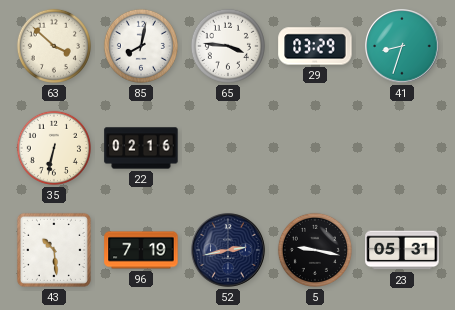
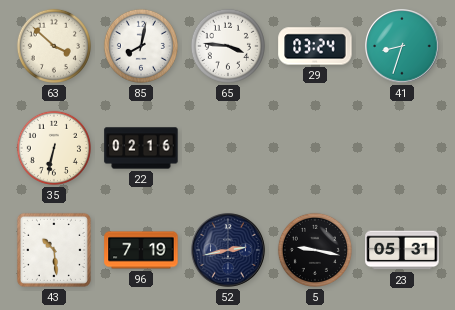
29: 03:29 -> 03:24
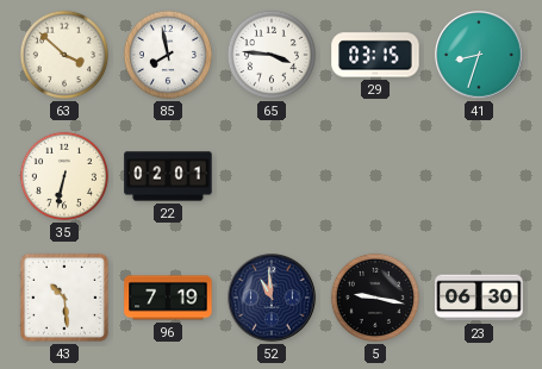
85: 8:02 -> 7:58
29: 03:24 -> 03:15
22: 02:16 -> 02:01
52: 2:43 -> 10:59
23: 05:31 -> 06:30
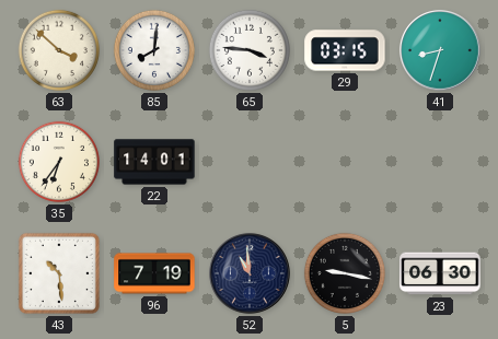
85: 7:58 -> 8:01
35: 6:32 -> 6:36
22: 02:01 -> 14:01
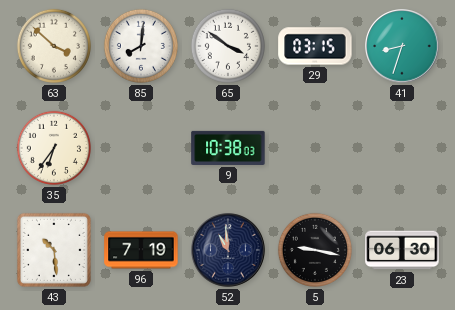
65: 3:46 -> 3:51
22: 14:01 -> none
9: none -> 10:38
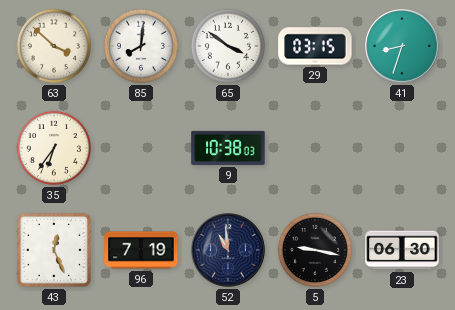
43: 10:29 -> 12:26
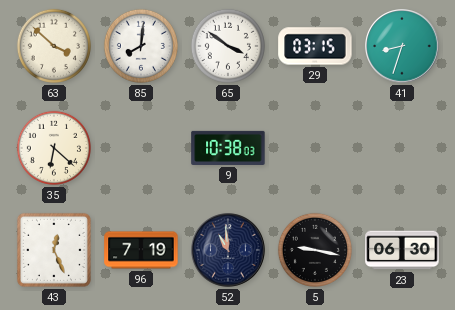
35: 6:36 -> 6:22
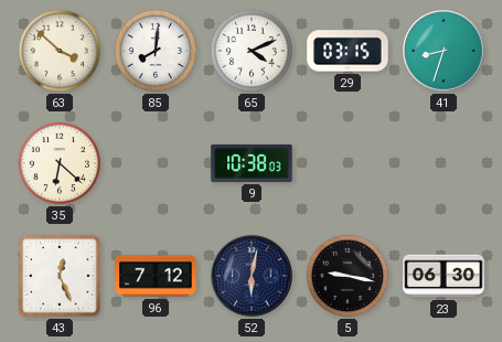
65: 3:51 -> 4:11
96: 7:19 -> 7:12
52: 10:59 -> 6:02
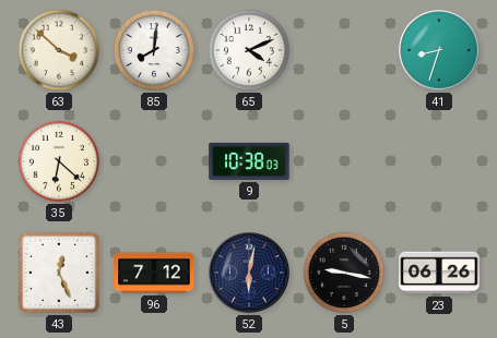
29: 03:15 -> none
23: 06:30 -> 06:26
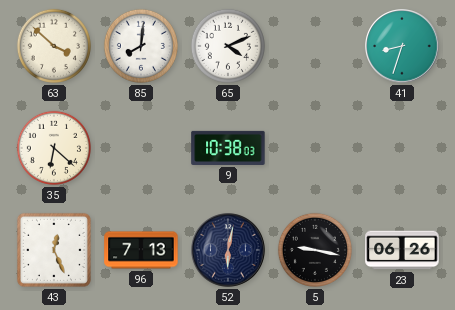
96: 7:12 -> 7:13
